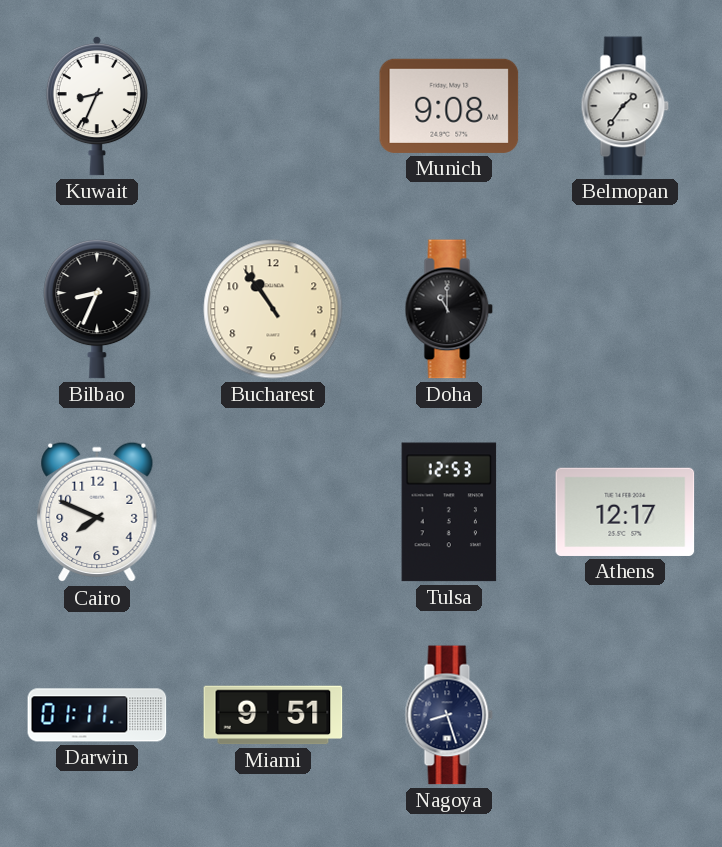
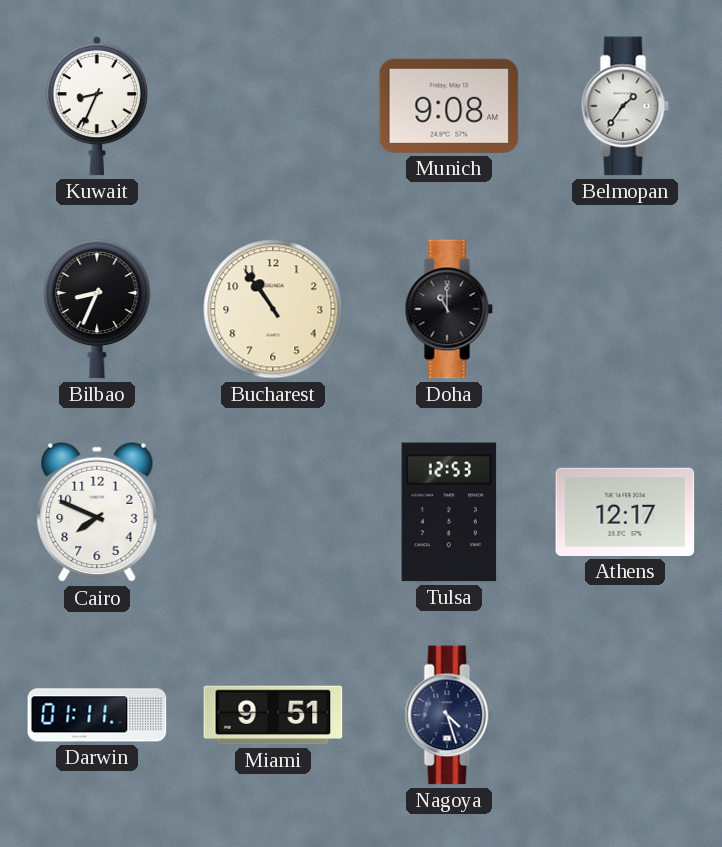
Nagoya: 8:27 -> 4:27
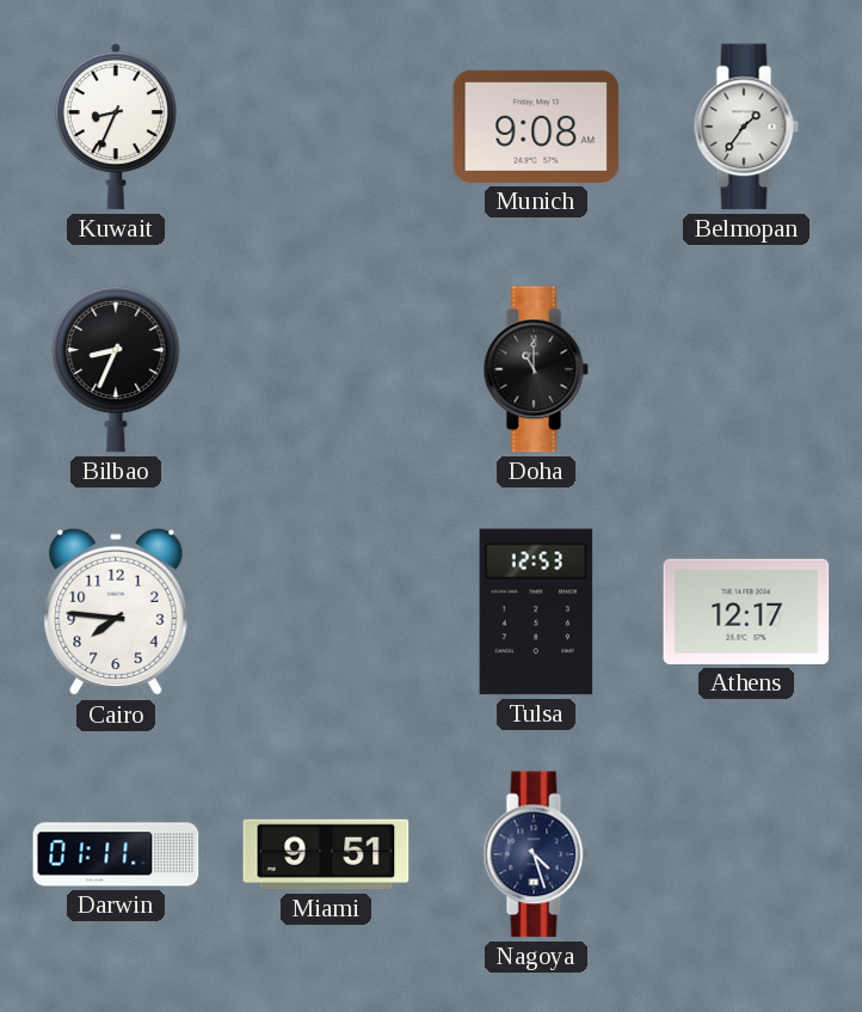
Bucharest: 10:54 -> none
Cairo: 7:49 -> 7:46
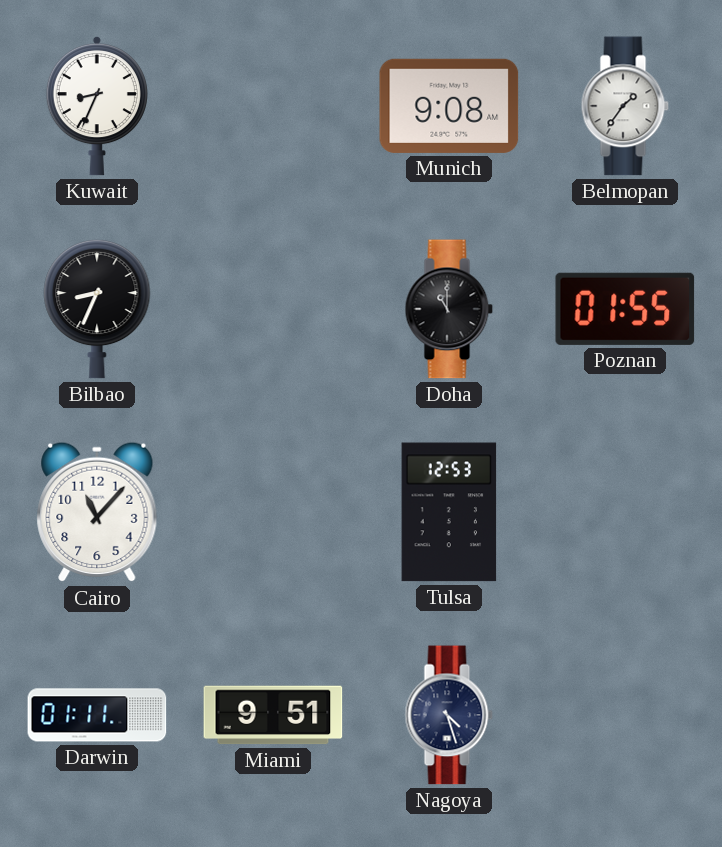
Poznan: none -> 01:55
Cairo: 7:46 -> 11:07
Athens: 12:17 -> none
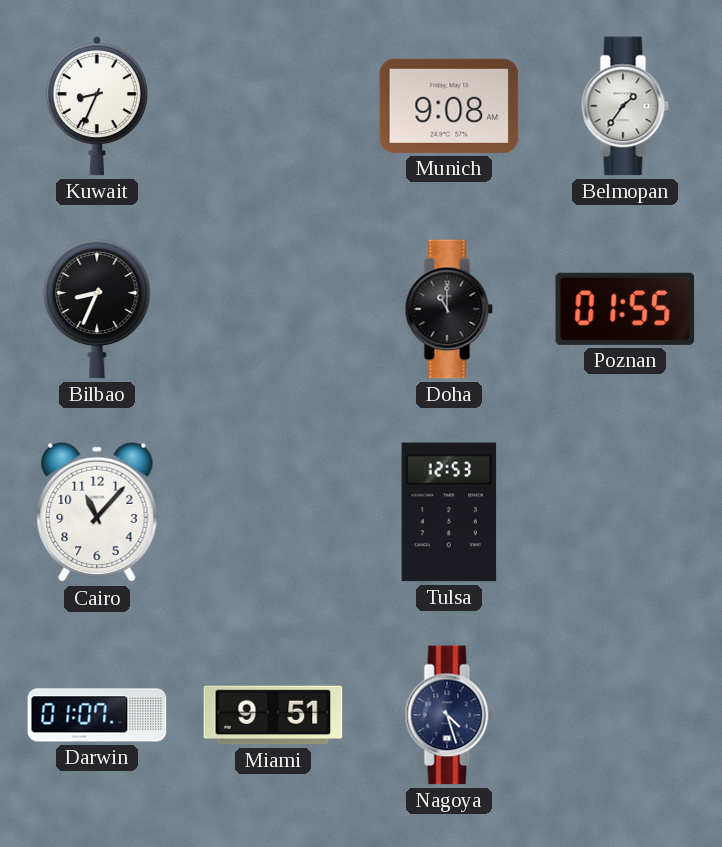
Darwin: 01:11 -> 01:07
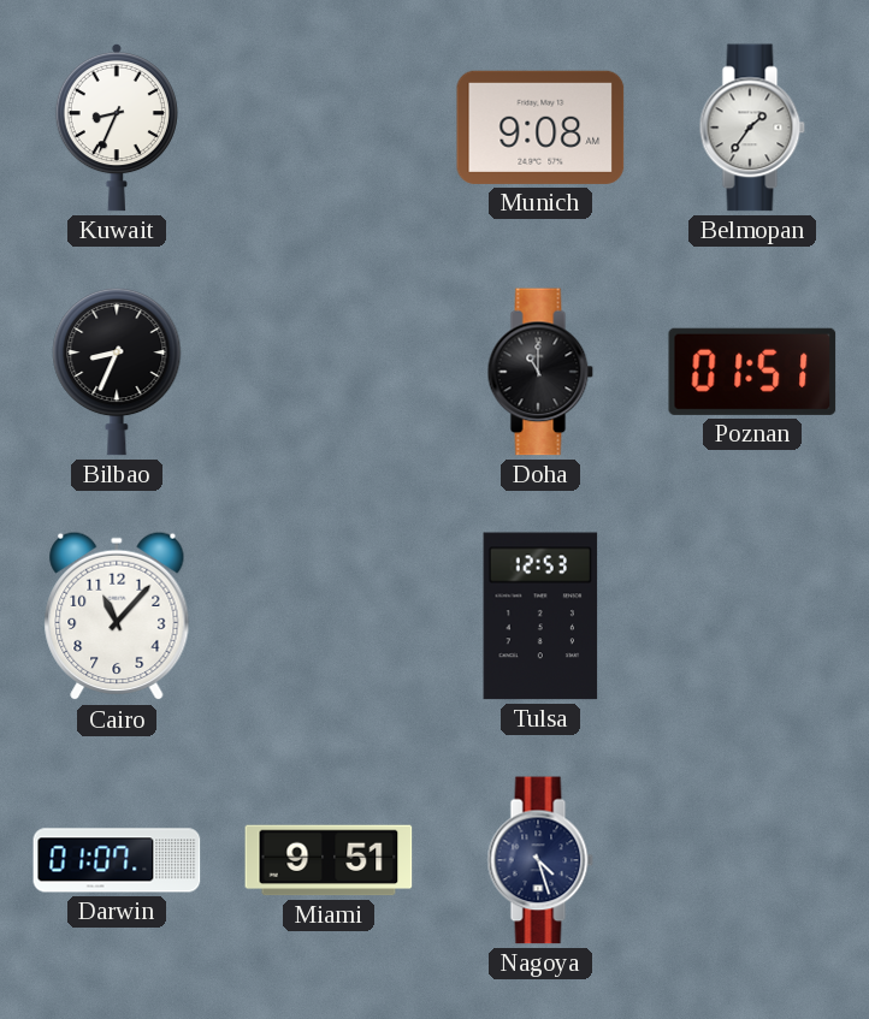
Poznan: 01:55 -> 01:51
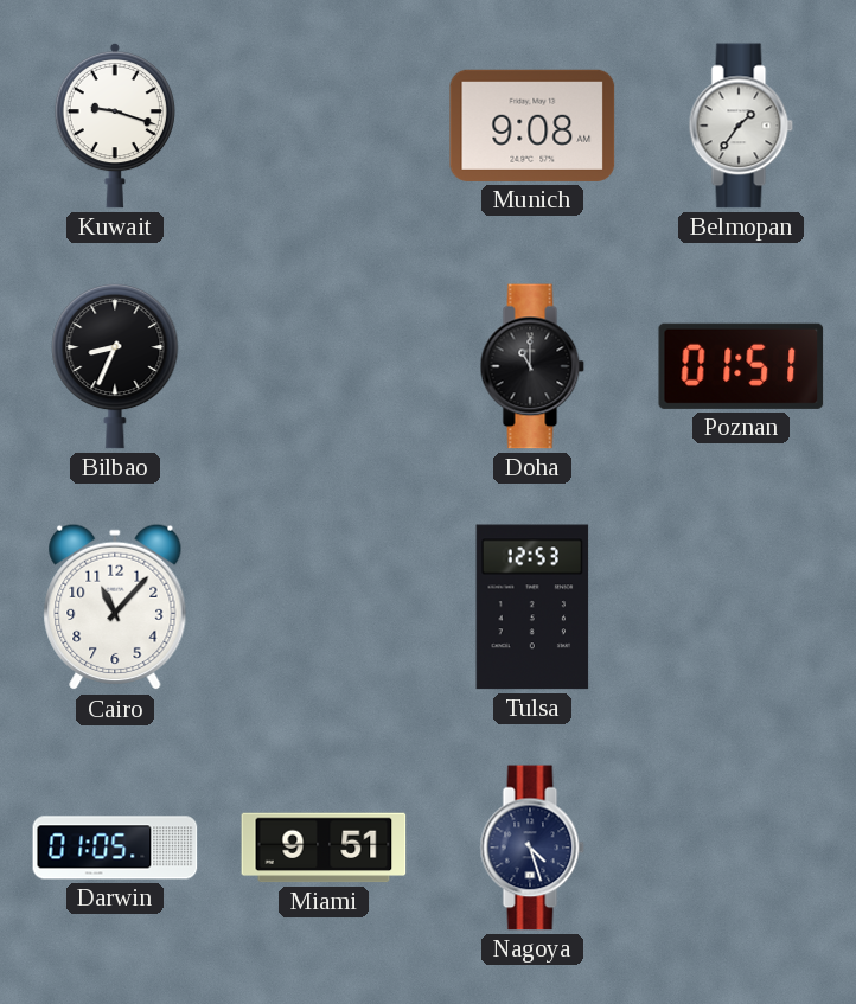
Kuwait: 8:34 -> 9:18
Darwin: 01:07 -> 01:05
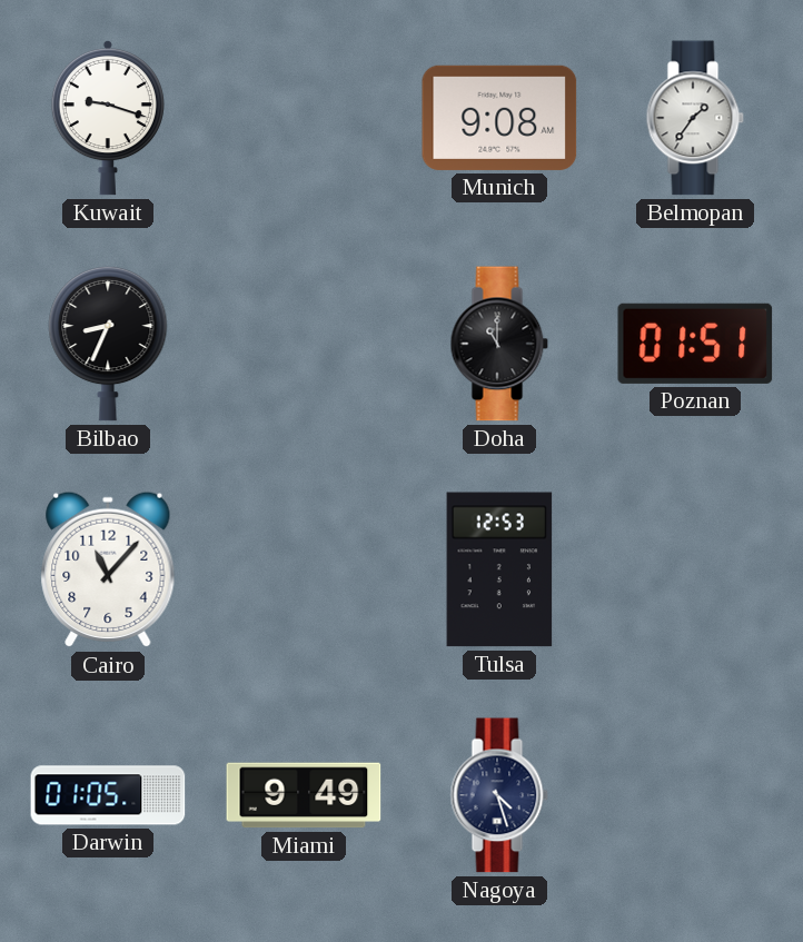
Miami: 9:51 -> 9:49
